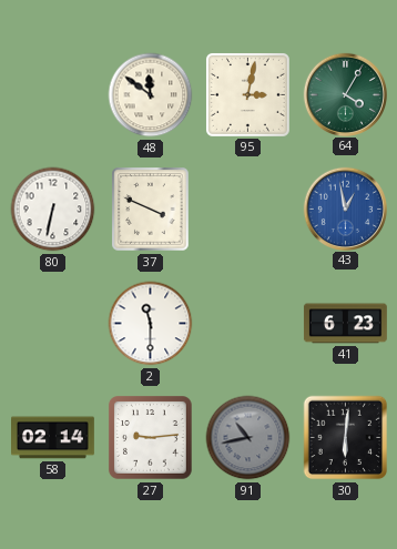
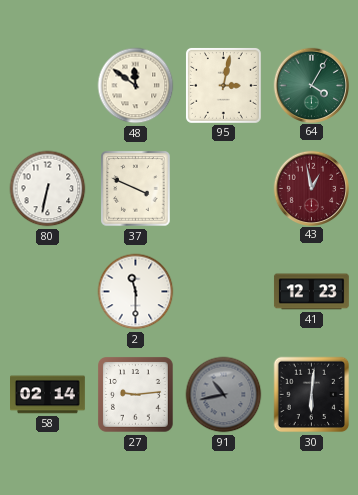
43 dial: blue -> burgundy
41: 6:23 -> 12:23
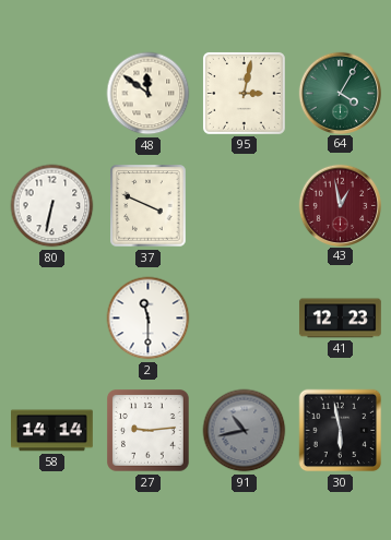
58: 02:14 -> 14:14
30: 6:01 -> 5:58
